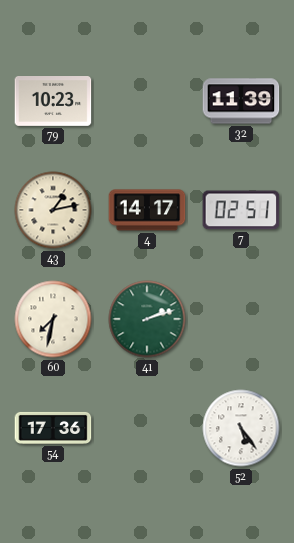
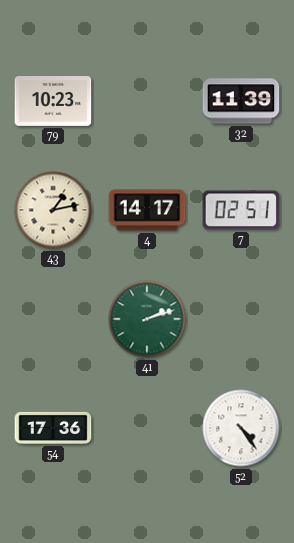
60: 7:32 -> none
52: 5:24 -> 4:24
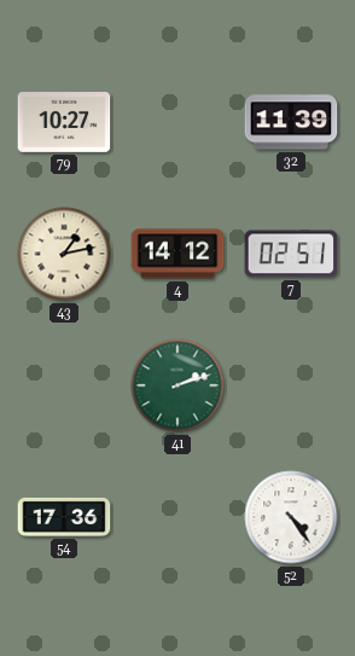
79: 10:23 -> 10:27
4: 14:17 -> 14:12
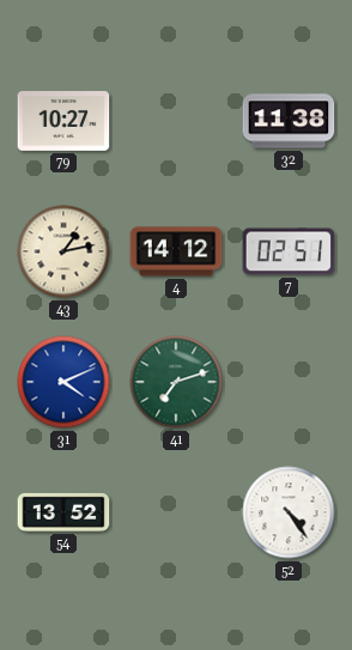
32: 11:39 -> 11:38
31: none -> 4:11
41: 2:12 -> 7:12
54: 17:36 -> 13:52
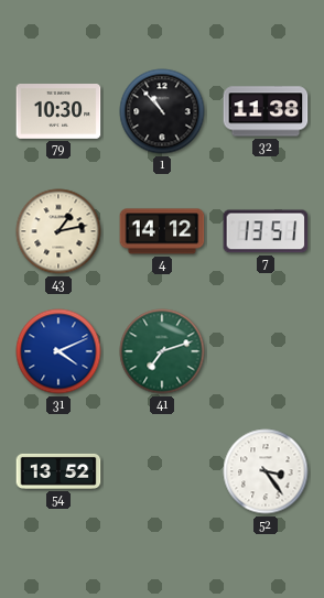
79: 10:27 -> 10:30
1: none -> 10:53
7: 02:51 -> 13:51
52: 4:24 -> 3:24
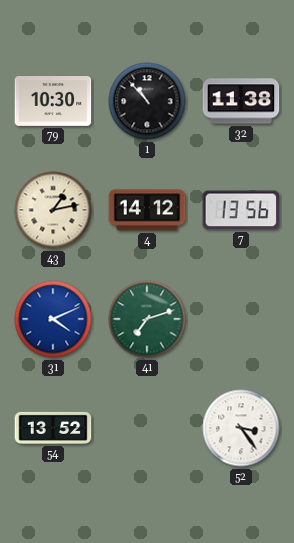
7: 13:51 -> 13:56
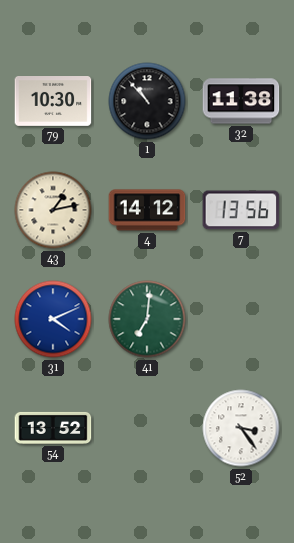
41: 7:12 -> 7:01
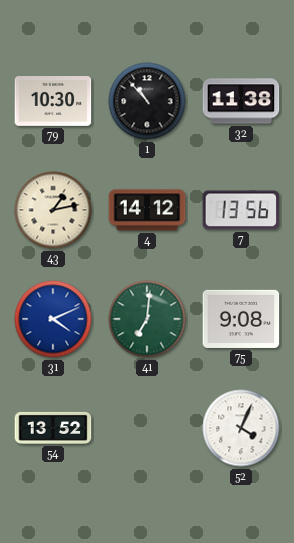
75: none -> 9:08
52: 3:24 -> 4:04
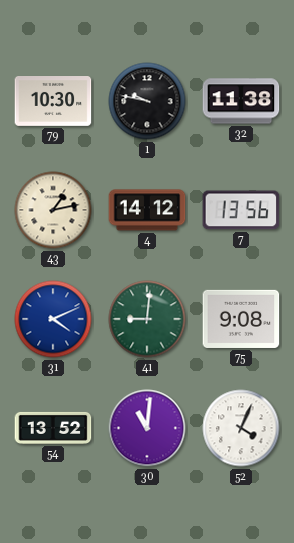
1: 10:53 -> 9:47
41: 7:01 -> 9:01
30: none -> 11:01
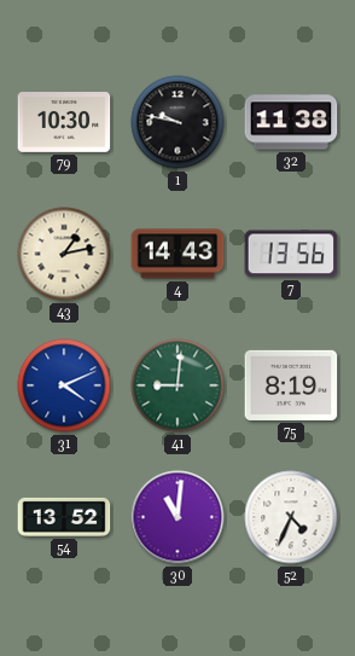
4: 14:12 -> 14:43
75: 9:08 -> 8:19
52: 4:04 -> 4:34
